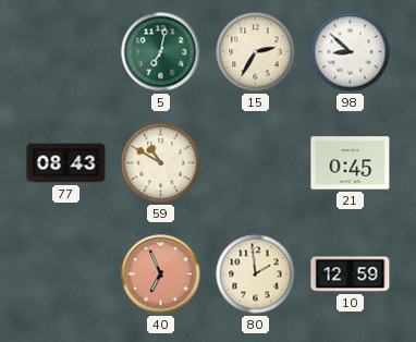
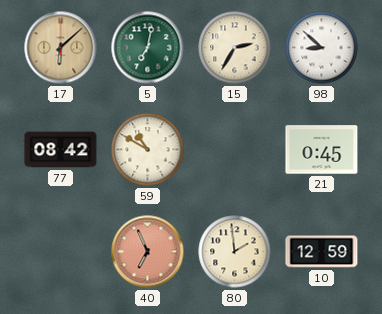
17: none -> 6:08
77: 08:43 -> 08:42
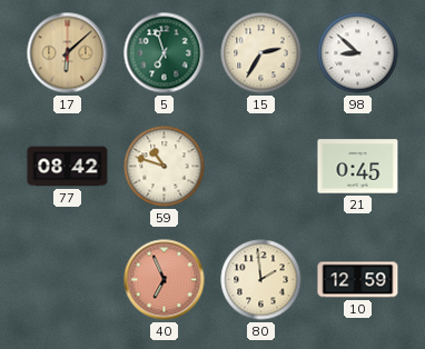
5: 7:02 -> 6:57
59: 10:50 -> 10:48
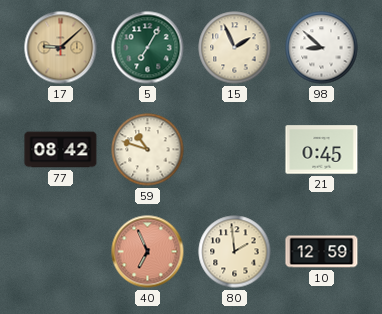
17: 6:08 -> 9:08
5: 6:57 -> 7:05
15: 2:35 -> 1:56
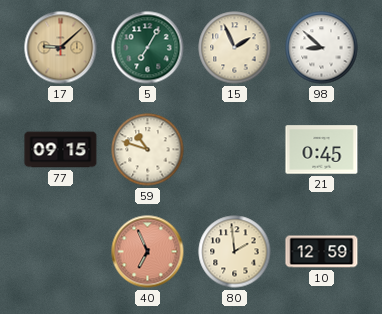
77: 08:42 -> 09:15
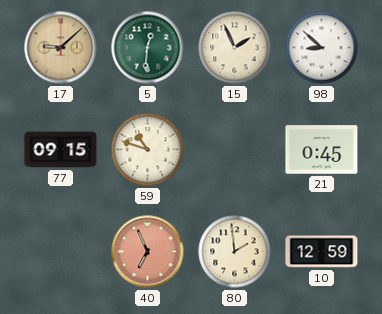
5: 7:05 -> 12:31
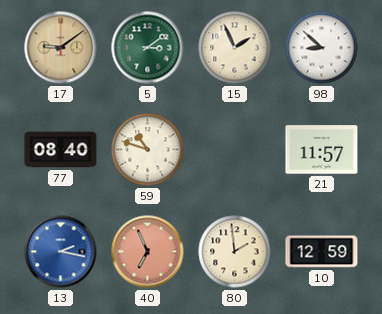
17: 9:08 -> 9:09
5: 12:31 -> 3:09
77: 09:15 -> 08:40
21: 0:45 -> 11:57
13: none -> 2:17
